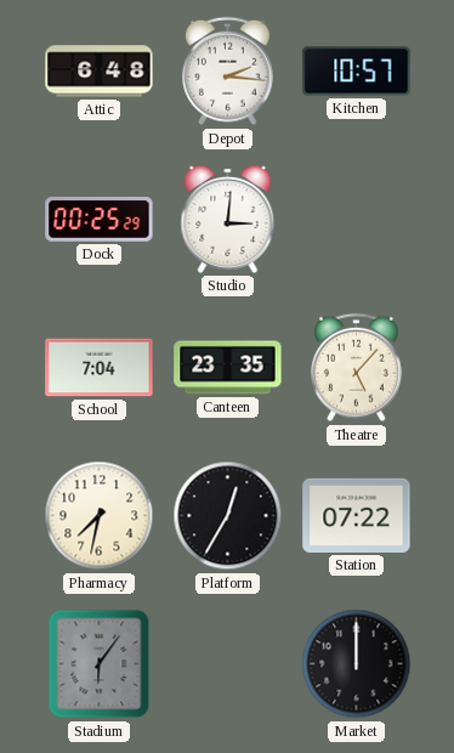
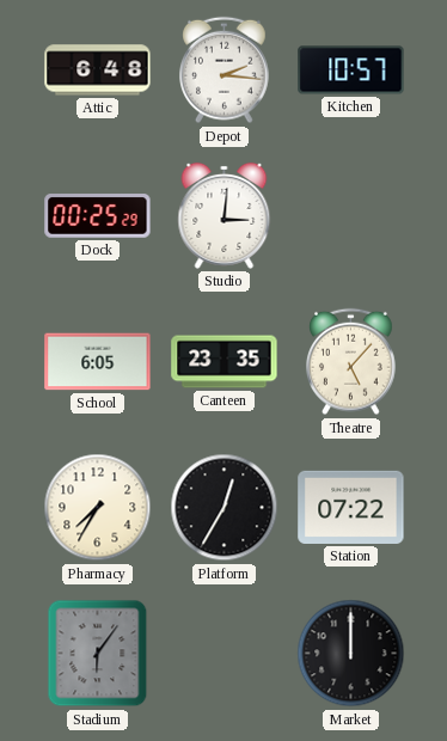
School: 7:04 -> 6:05
Pharmacy: 7:32 -> 7:35
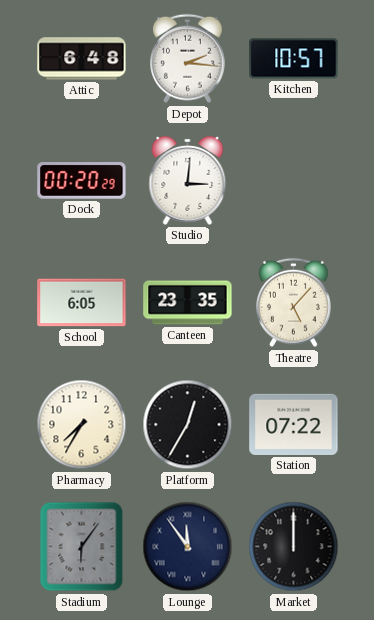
Dock: 00:25 -> 00:20
Lounge: none -> 11:54
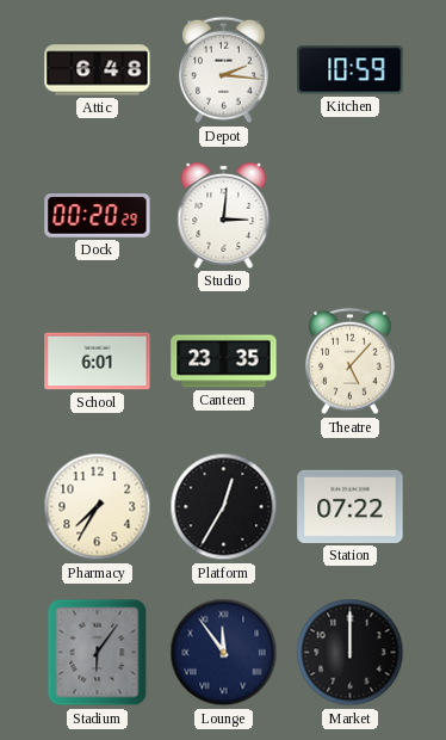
Kitchen: 10:57 -> 10:59
School: 6:05 -> 6:01
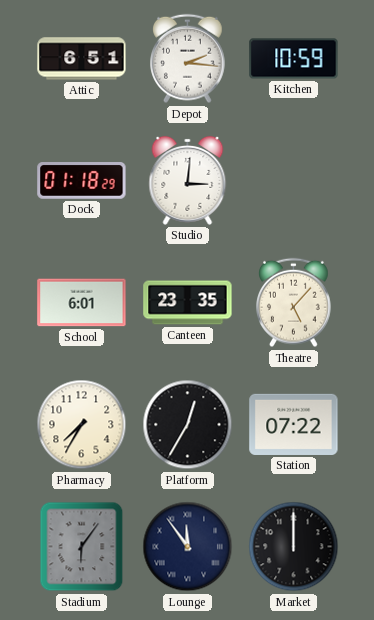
Attic: 6:48 -> 6:51
Dock: 00:20 -> 01:18
